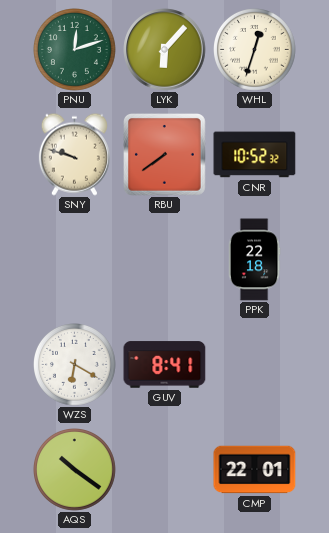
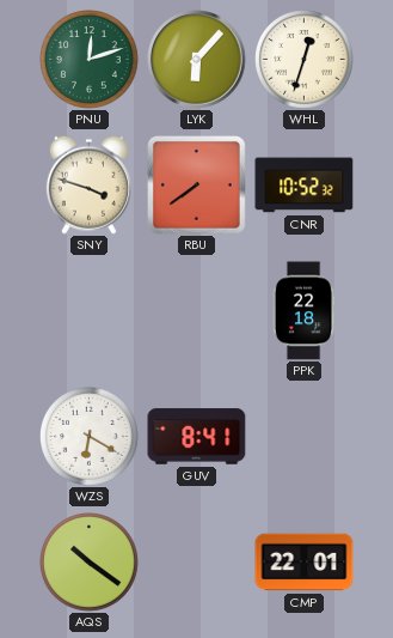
SNY: 9:48 -> 3:48
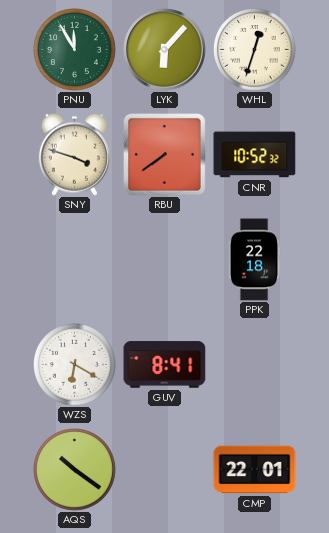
PNU: 12:12 -> 11:55
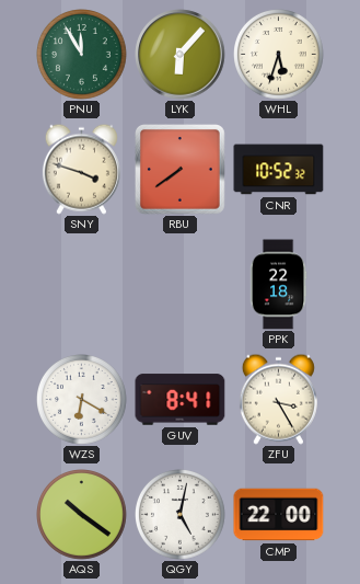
WHL: 12:33 -> 5:33
ZFU: none -> 3:25
QGY: none -> 5:02
CMP: 22:01 -> 22:00
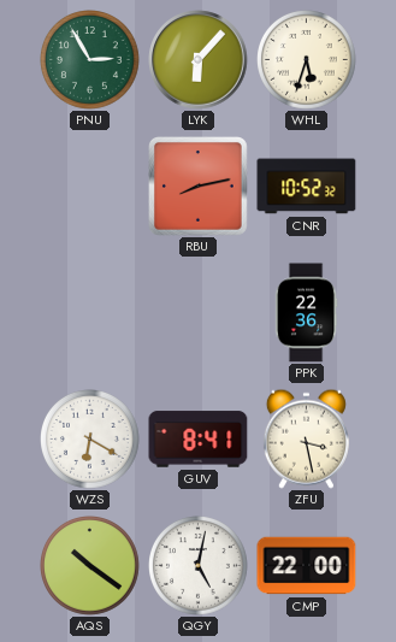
PNU: 11:55 -> 2:55
SNY: 3:48 -> none
RBU: 7:39 -> 8:13
PPK: 22:18 -> 22:36
ZFU: 3:25 -> 3:28
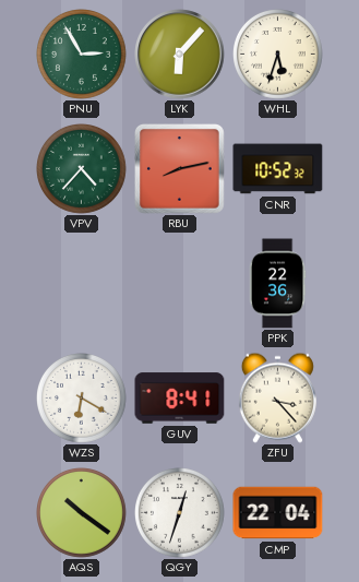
VPV: none -> 4:37
ZFU: 3:28 -> 3:23
QGY: 5:02 -> 12:33
CMP: 22:00 -> 22:04
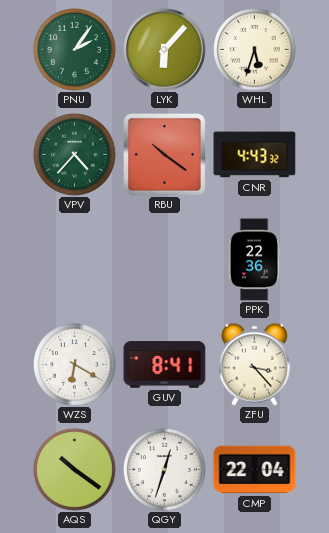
PNU: 2:55 -> 2:06
RBU: 8:13 -> 10:21
CNR: 10:52 -> 4:43
